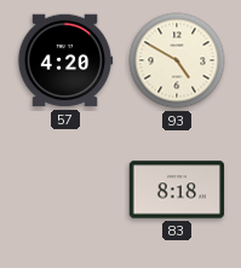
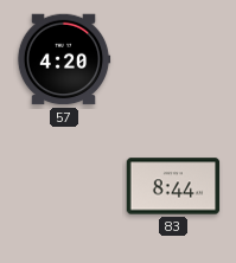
93: 4:50 -> none
83: 8:18 -> 8:44
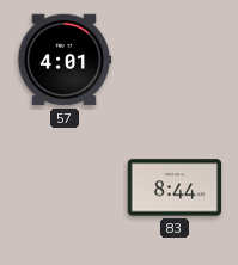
57: 4:20 -> 4:01
